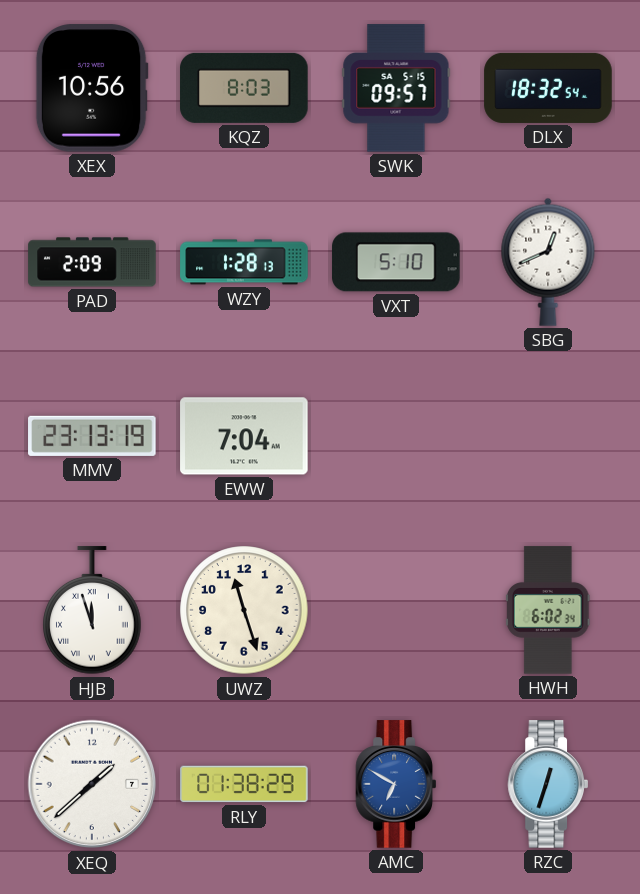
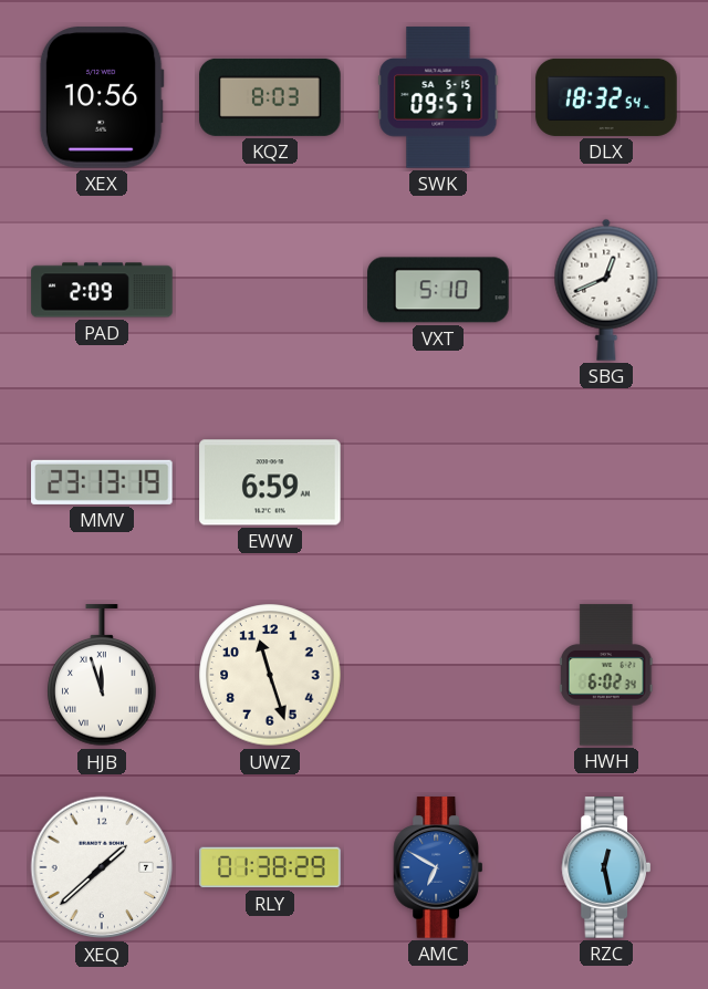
WZY: 1:28 -> none
EWW: 7:04 -> 6:59
RZC: 12:33 -> 12:28
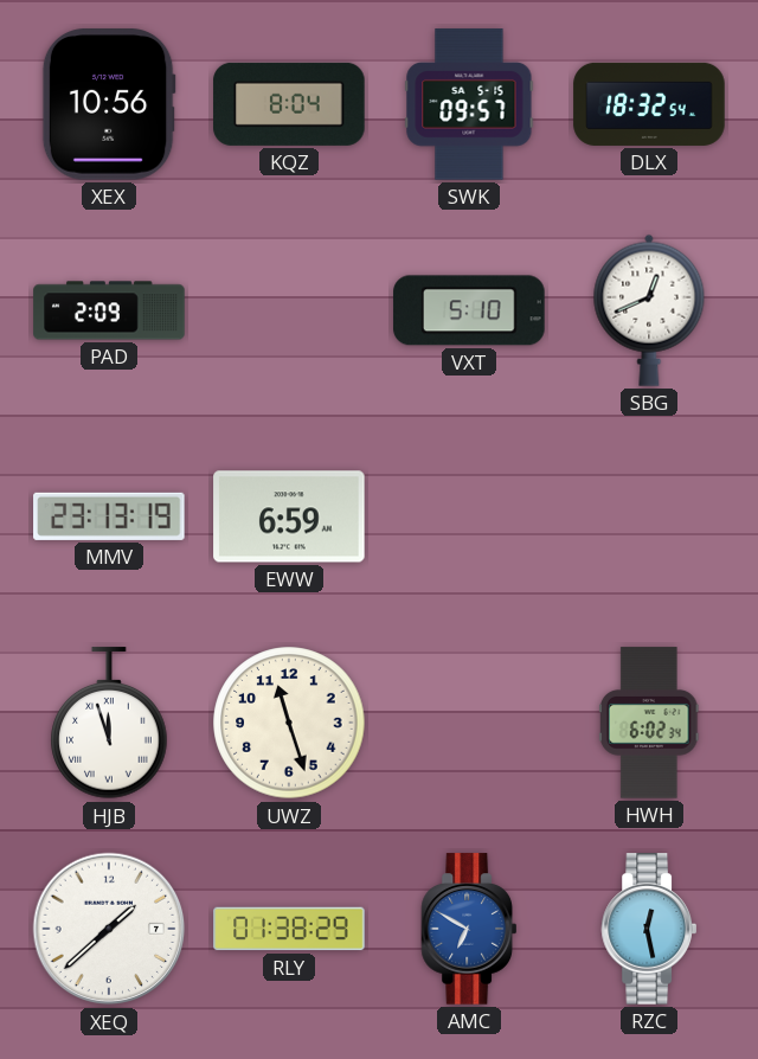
KQZ: 8:03 -> 8:04
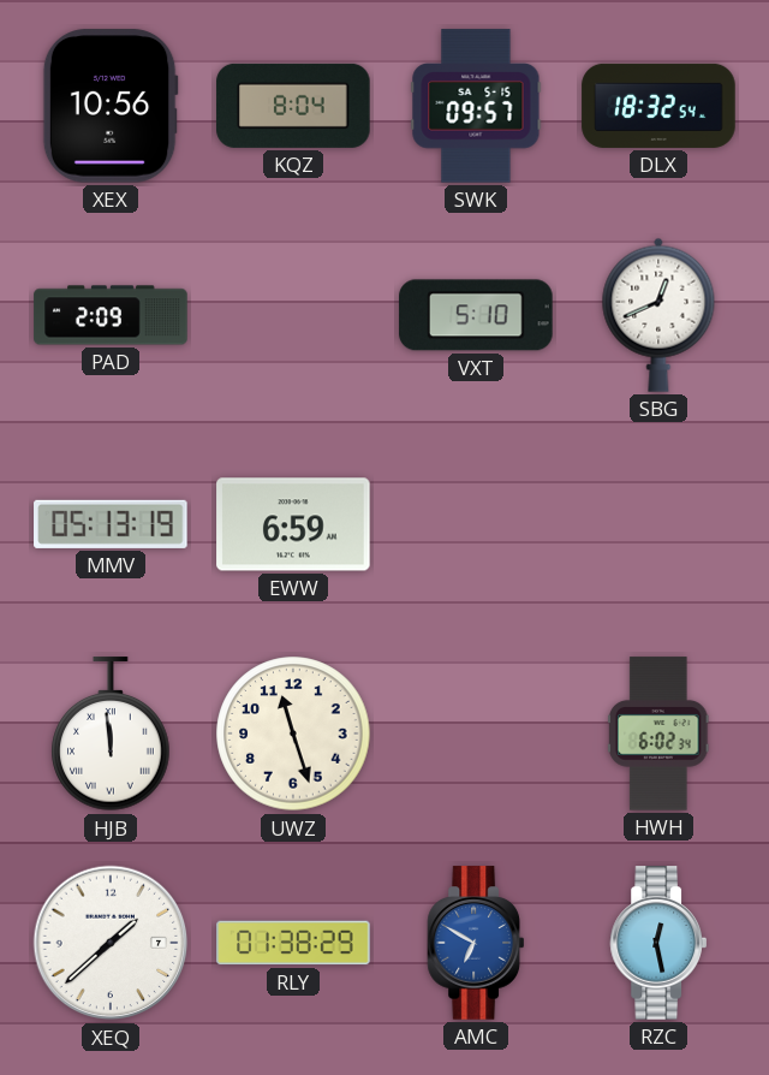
MMV: 23:13 -> 05:13
HJB: 11:57 -> 11:59
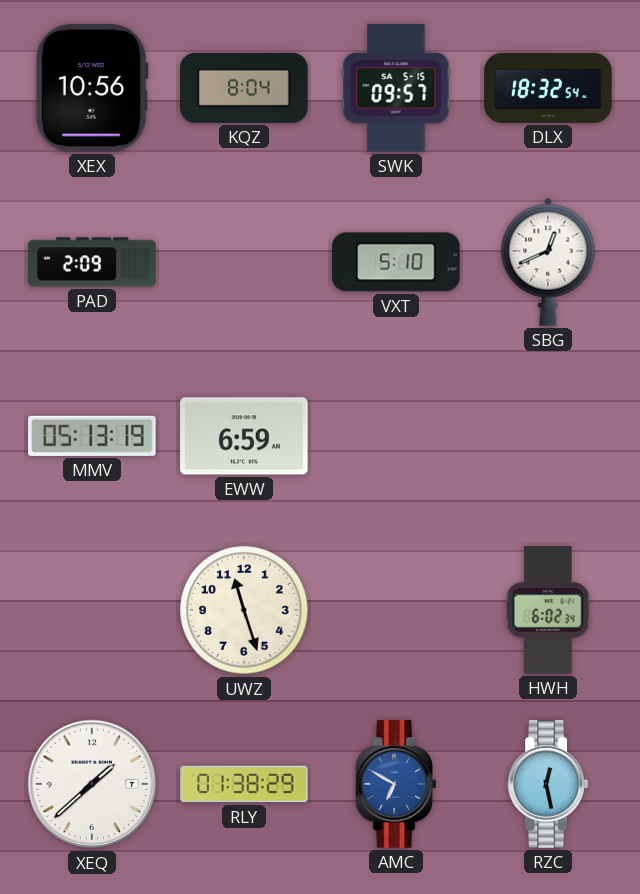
HJB: 11:59 -> none
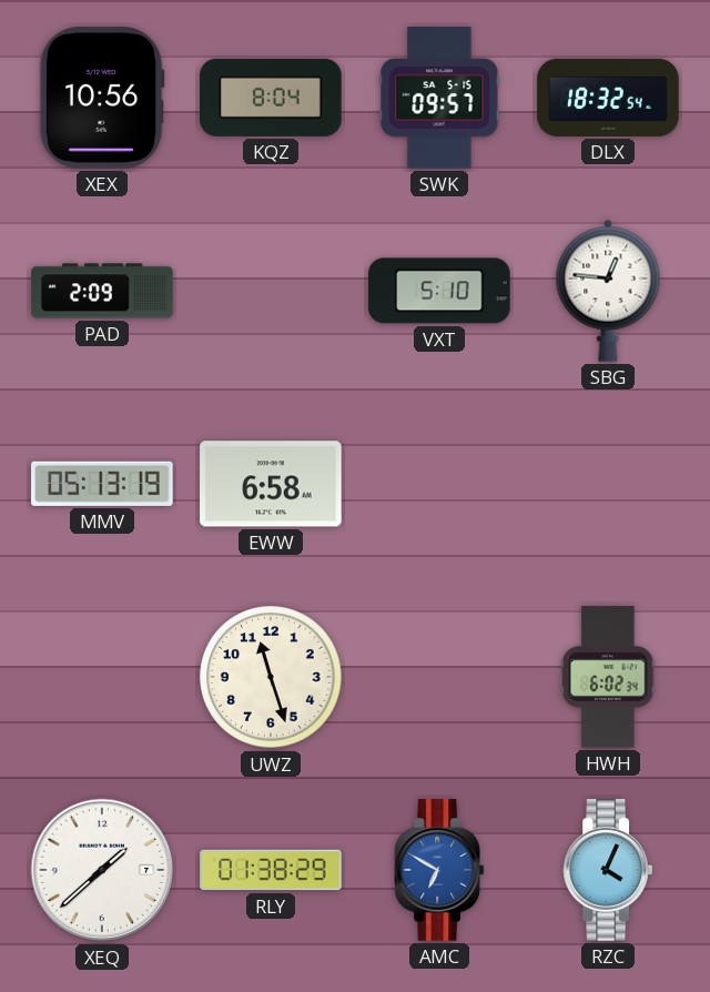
SBG: 12:41 -> 12:46
EWW: 6:59 -> 6:58
RZC: 12:28 -> 4:04
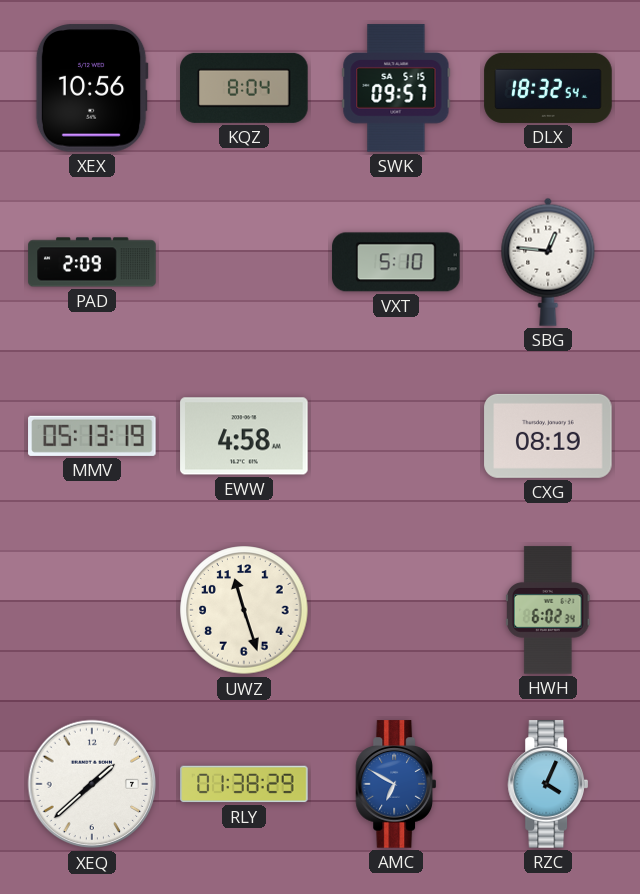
EWW: 6:58 -> 4:58
CXG: none -> 08:19
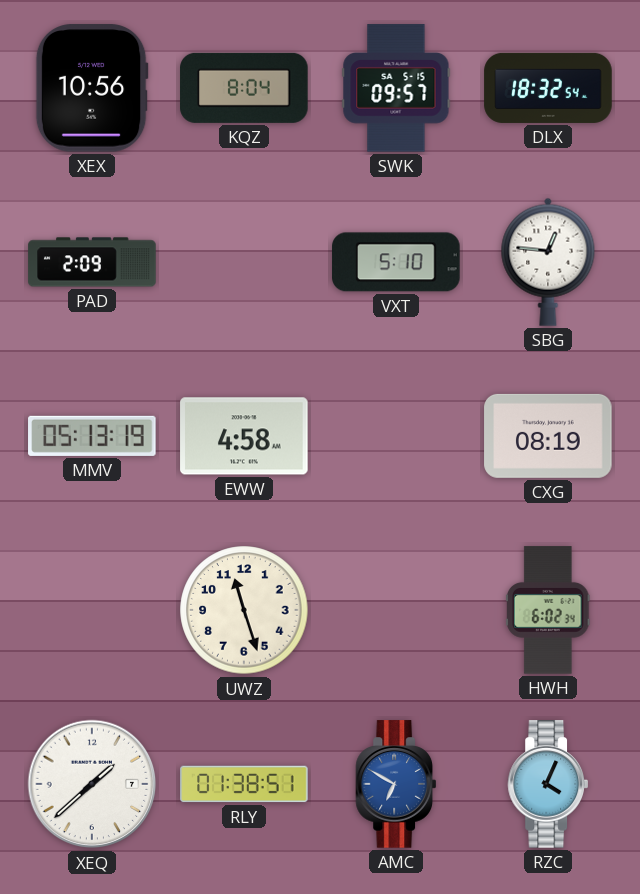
RLY: 01:38:29 -> 01:38:51
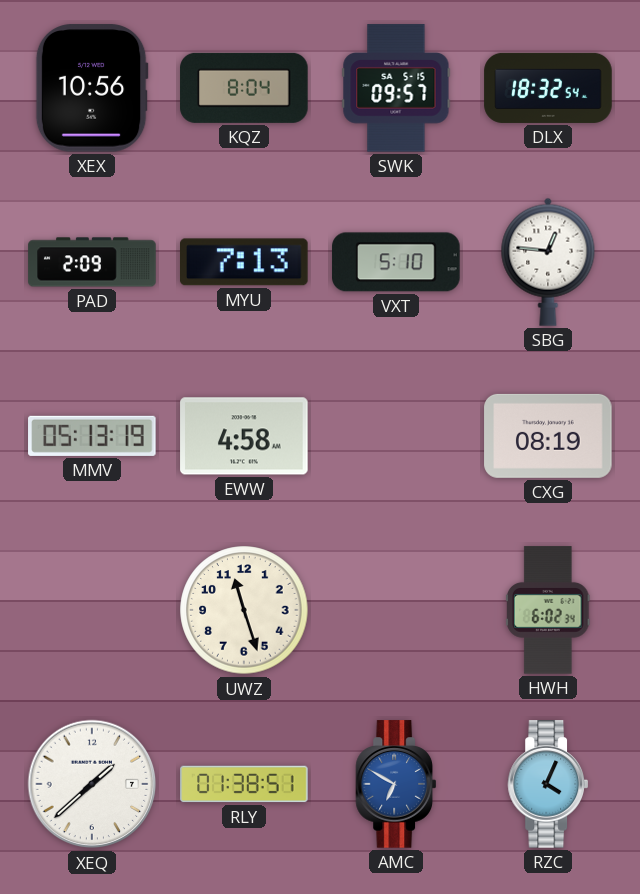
MYU: none -> 7:13
